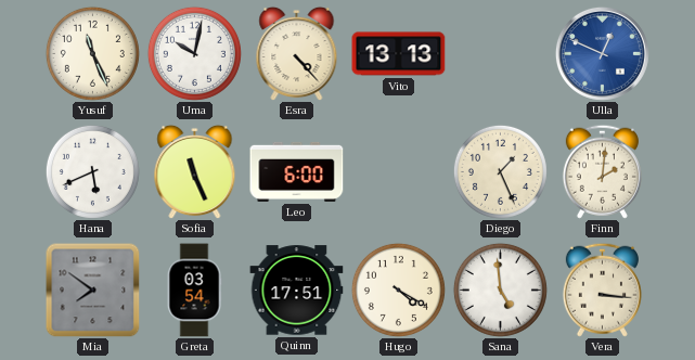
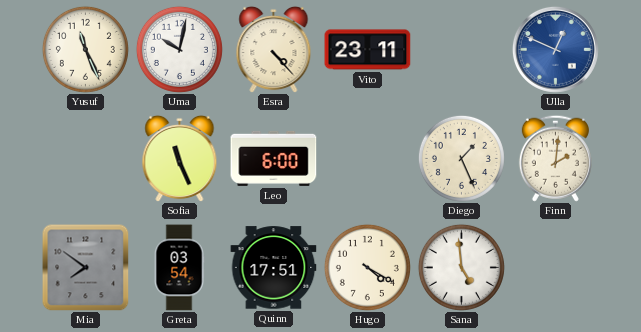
Vito: 13:13 -> 23:11
Hana: 5:41 -> none
Vera: 3:16 -> none
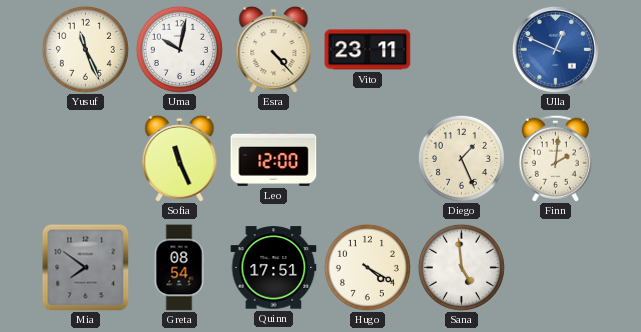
Leo: 6:00 -> 12:00
Greta: 03:54 -> 08:54
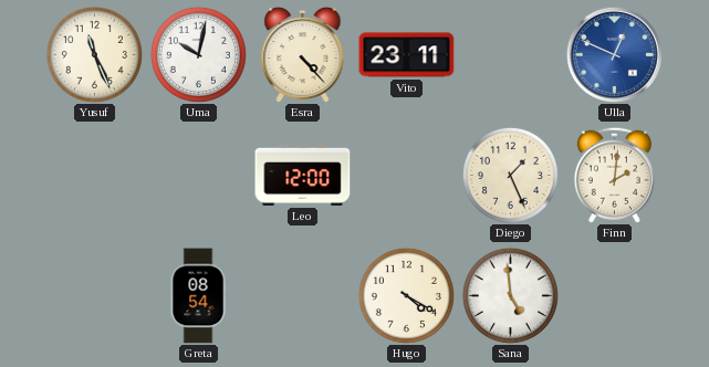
Sofia: 11:26 -> none
Mia: 7:51 -> none
Quinn: 17:51 -> none
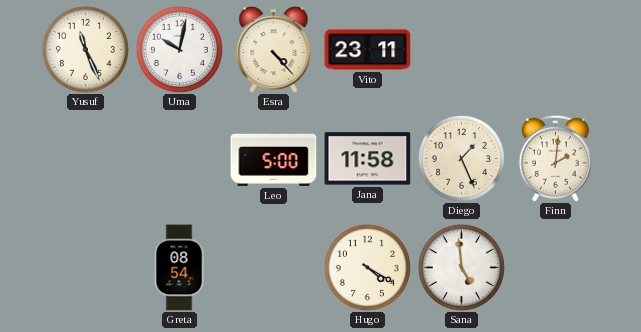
Ulla: 12:49 -> none
Leo: 12:00 -> 5:00
Jana: none -> 11:58
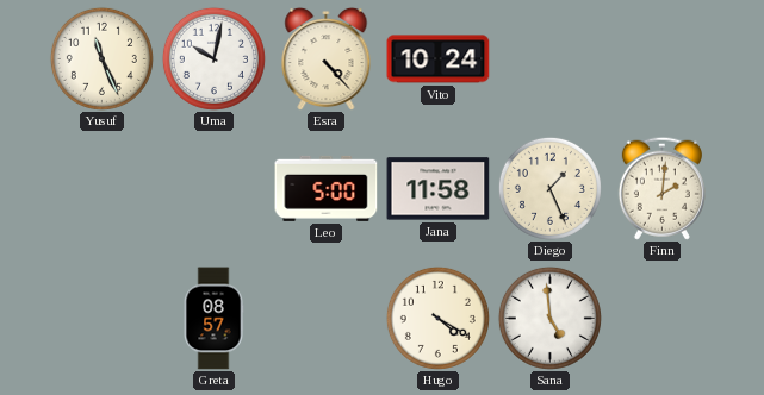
Vito: 23:11 -> 10:24
Greta: 08:54 -> 08:57
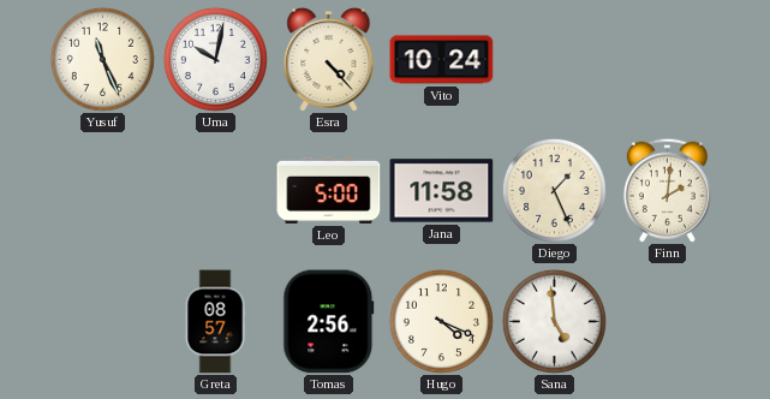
Tomas: none -> 2:56
Hugo: 4:20 -> 4:19
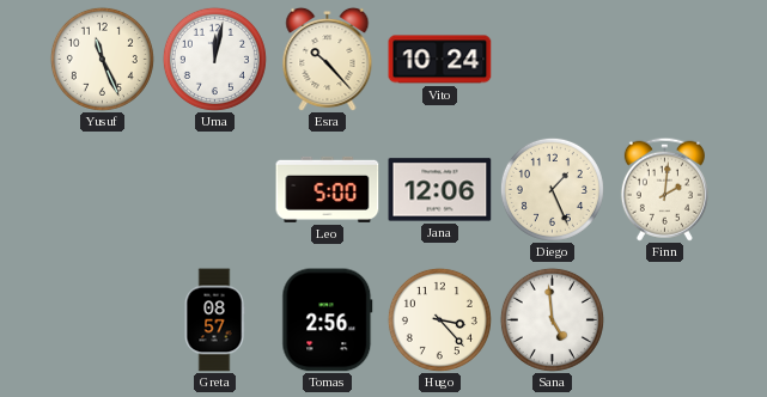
Uma: 10:02 -> 12:02
Esra: 4:23 -> 10:23
Jana: 11:58 -> 12:06
Hugo: 4:19 -> 3:23
